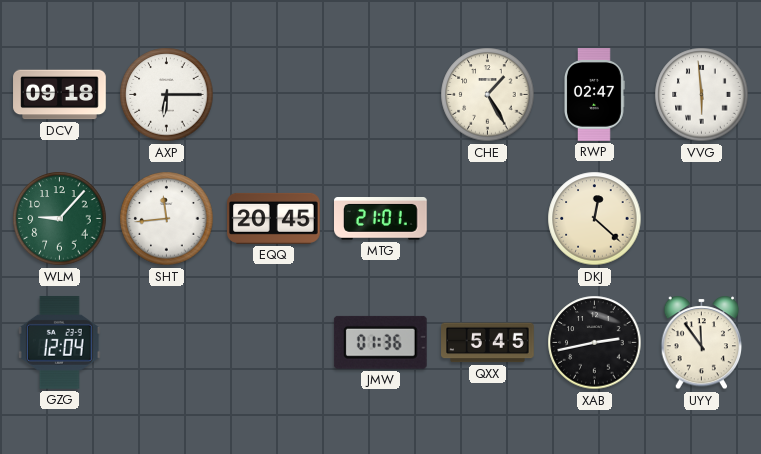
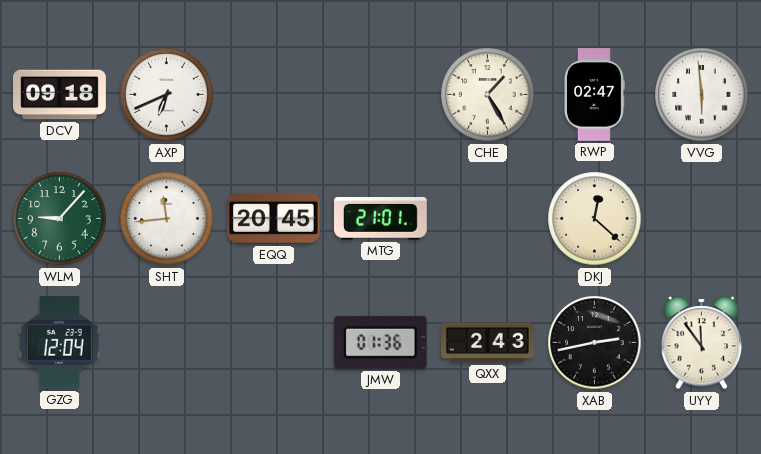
AXP: 6:15 -> 6:41
QXX: 5:45 -> 2:43
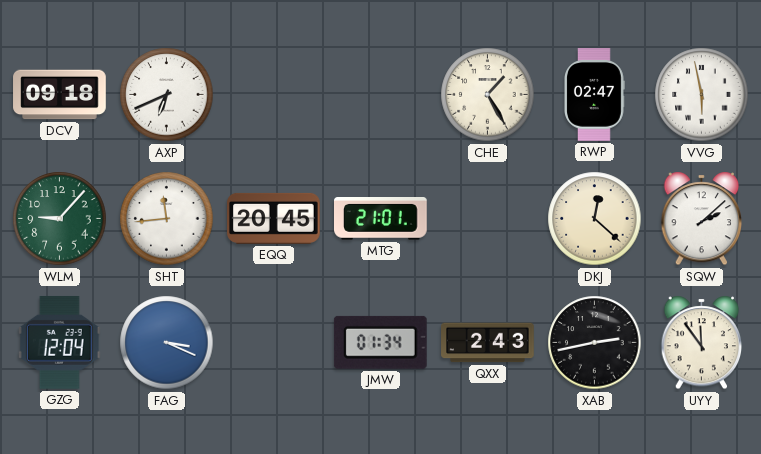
VVG: 5:59 -> 5:58
SQW: none -> 2:08
FAG: none -> 3:19
JMW: 01:36 -> 01:34
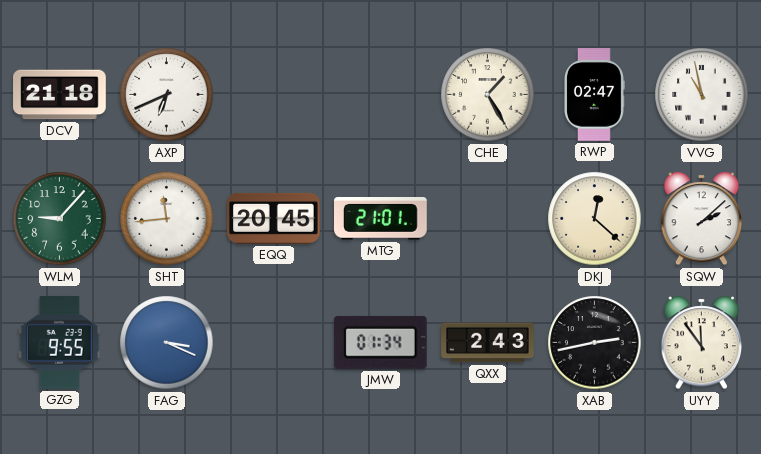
DCV: 09:18 -> 21:18
VVG: 5:58 -> 10:58
GZG: 12:04 -> 9:55
